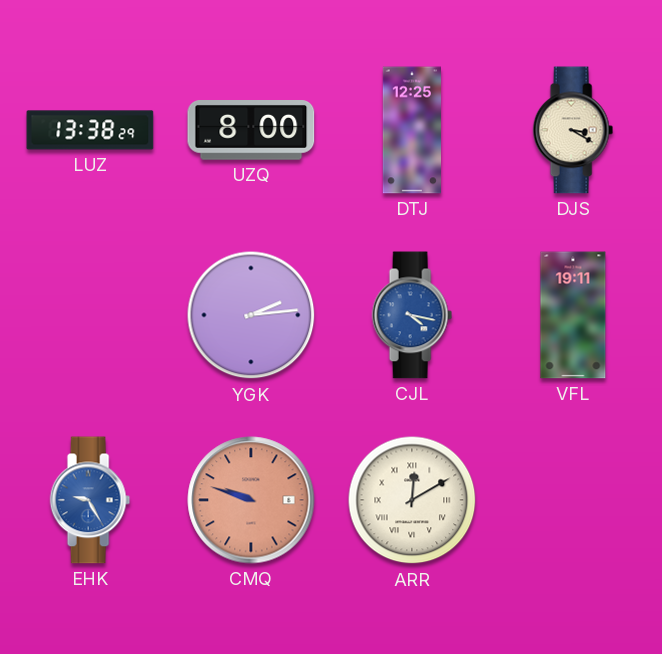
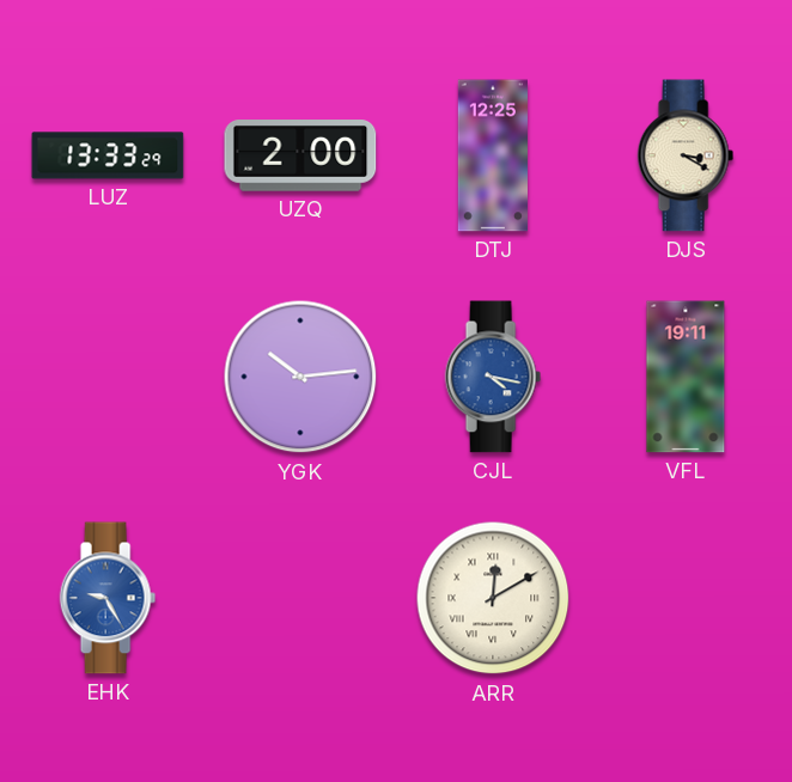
LUZ: 13:38 -> 13:33
UZQ: 8:00 -> 2:00
YGK: 2:14 -> 10:14
CMQ: 9:48 -> none
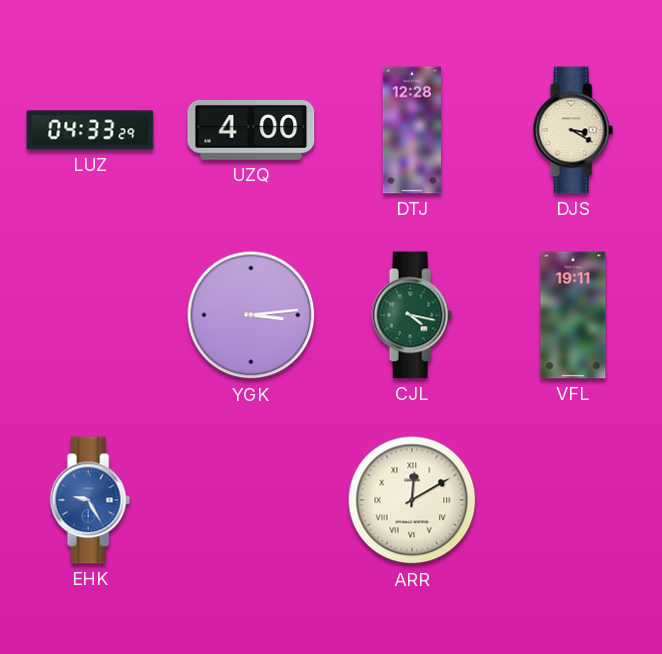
LUZ: 13:33 -> 04:33
UZQ: 2:00 -> 4:00
DTJ: 12:25 -> 12:28
YGK: 10:14 -> 3:14
CJL dial: blue -> green
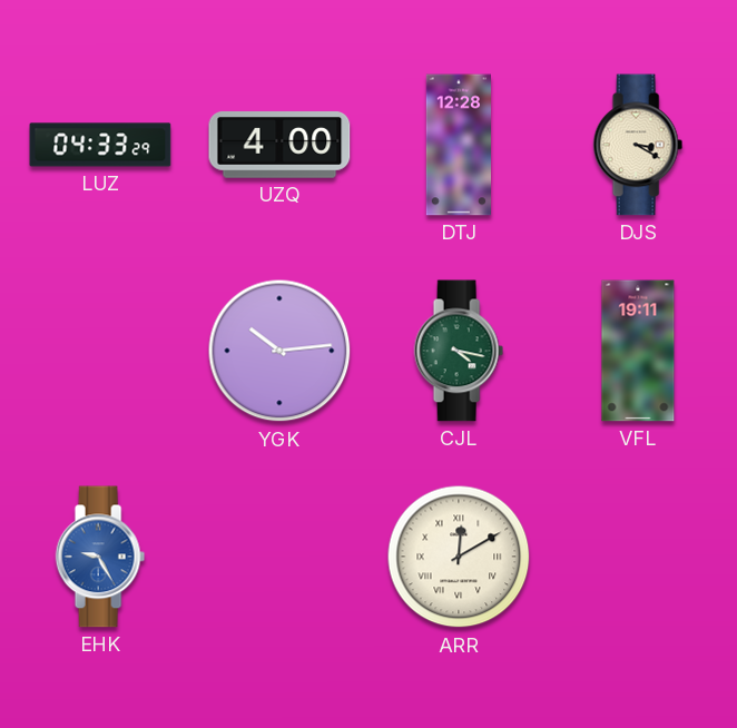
YGK: 3:14 -> 10:14
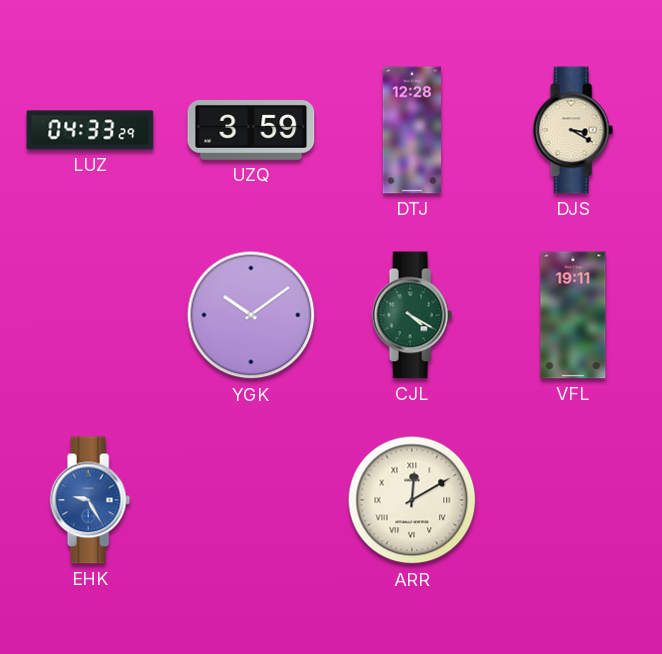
UZQ: 4:00 -> 3:59
YGK: 10:14 -> 10:09
CJL: 4:17 -> 4:20
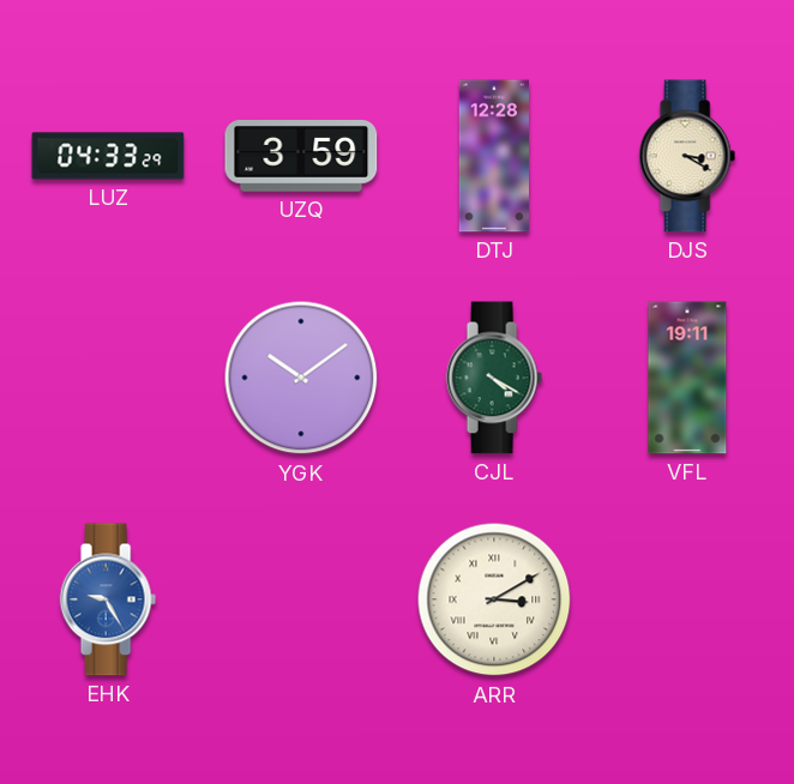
ARR: 12:10 -> 3:10
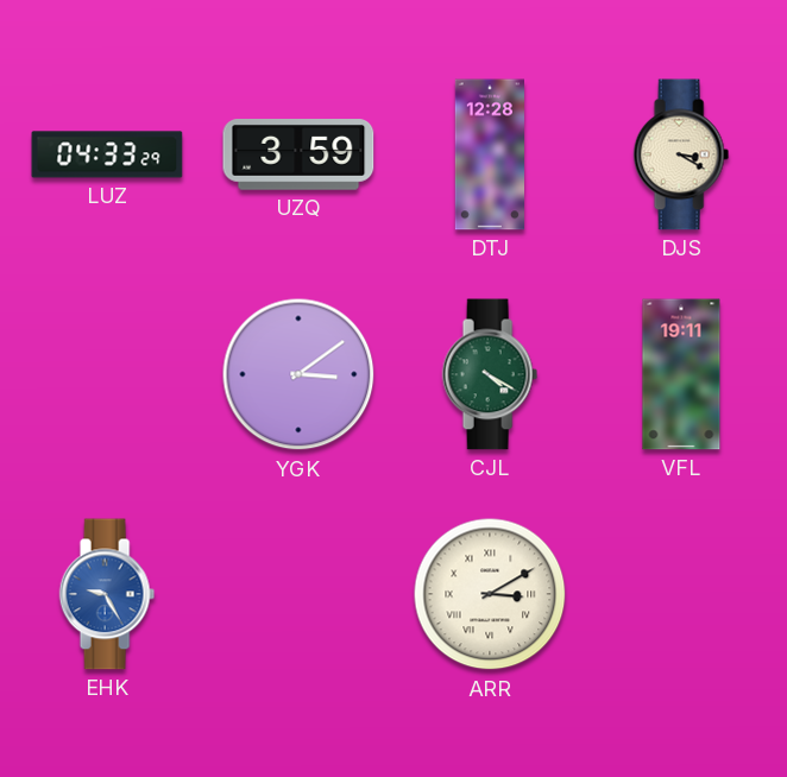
YGK: 10:09 -> 3:09
